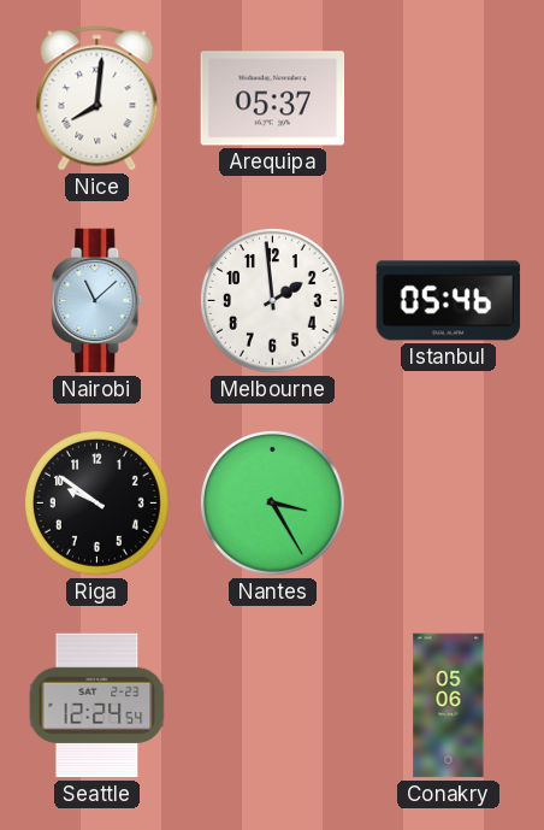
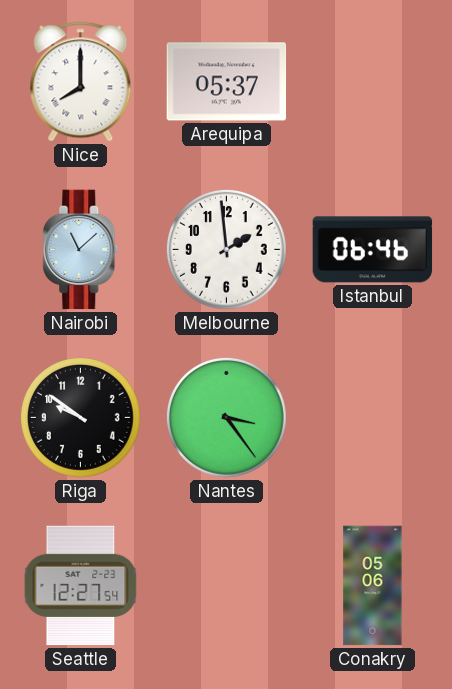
Nice: 8:01 -> 8:00
Istanbul: 05:46 -> 06:46
Nantes: 3:25 -> 3:24
Seattle: 12:24 -> 12:27
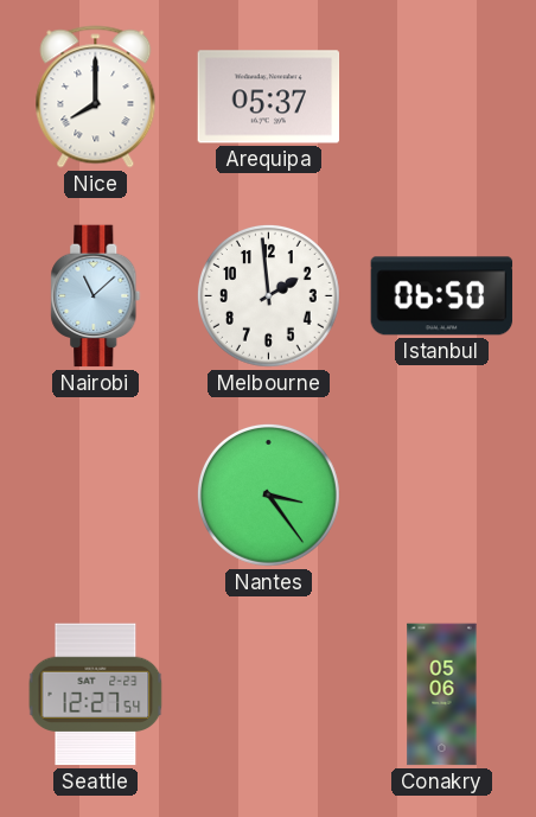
Istanbul: 06:46 -> 06:50
Riga: 9:51 -> none
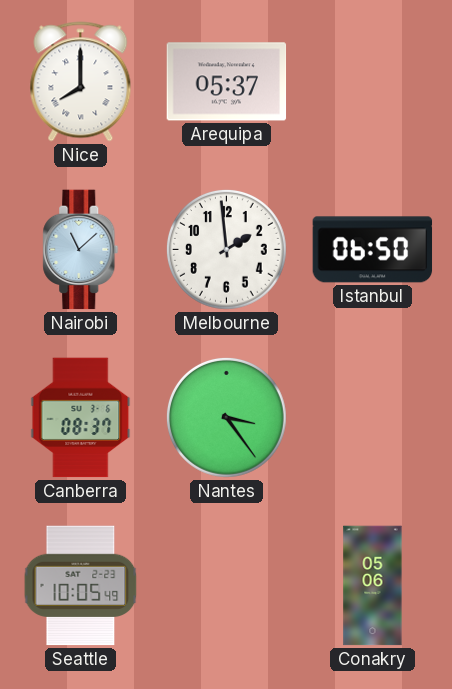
Canberra: none -> 08:37
Seattle: 12:27 -> 10:05
